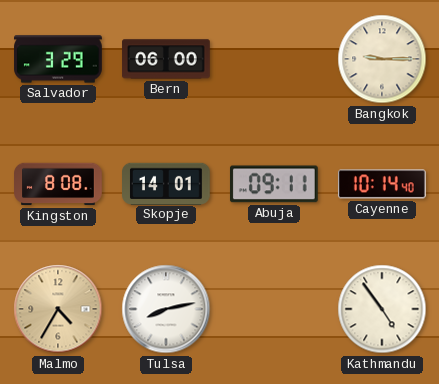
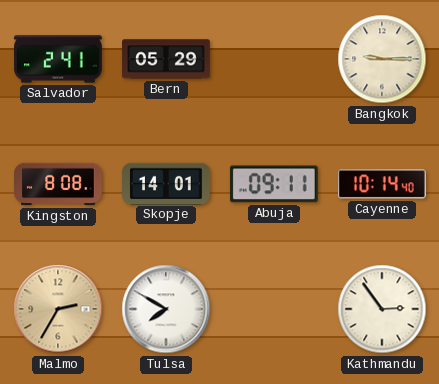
Salvador: 3:29 -> 2:41
Bern: 06:00 -> 05:29
Malmo: 4:35 -> 2:35
Tulsa: 8:13 -> 7:50
Kathmandu: 4:54 -> 2:54
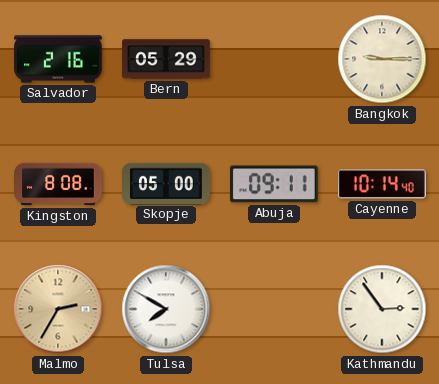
Salvador: 2:41 -> 2:16
Skopje: 14:01 -> 05:00
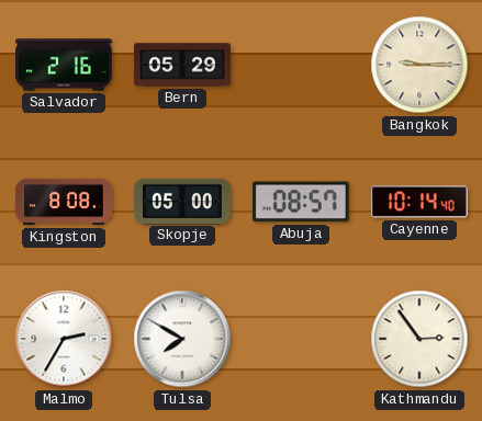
Abuja: 09:11 -> 08:57
Malmo dial: champagne -> white
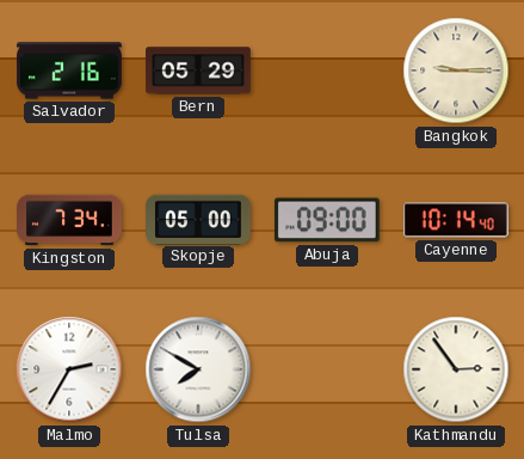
Kingston: 8:08 -> 7:34
Abuja: 08:57 -> 09:00
